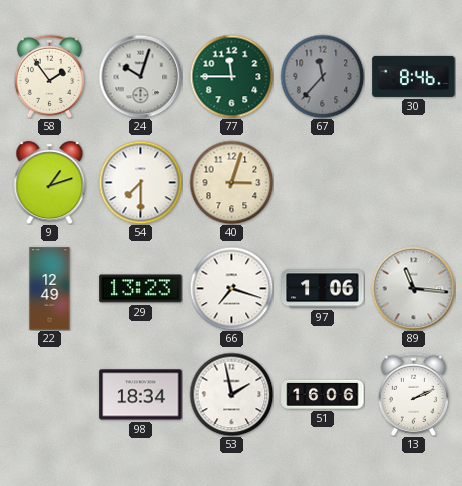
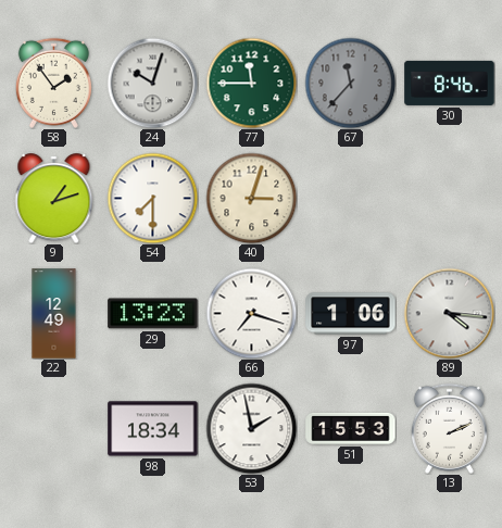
89: 11:16 -> 4:16
51: 16:06 -> 15:53
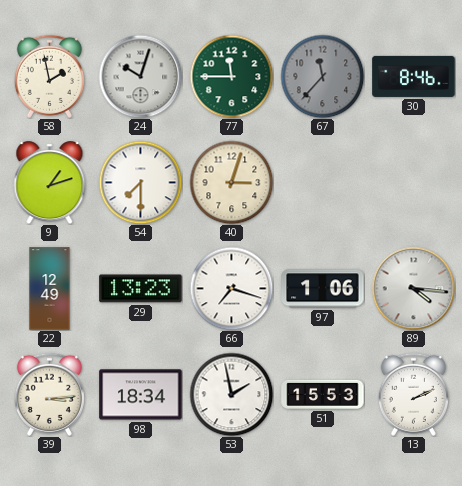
58: 1:54 -> 1:58
39: none -> 3:14
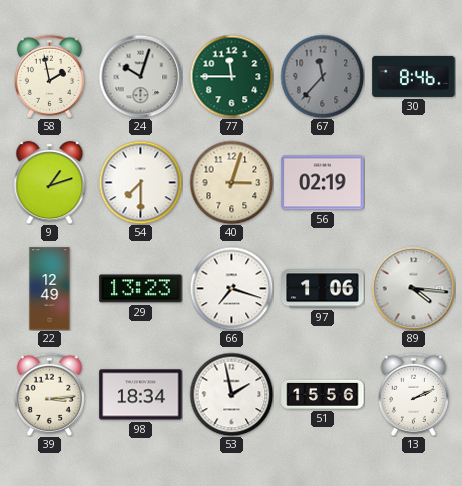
56: none -> 02:19
51: 15:53 -> 15:56
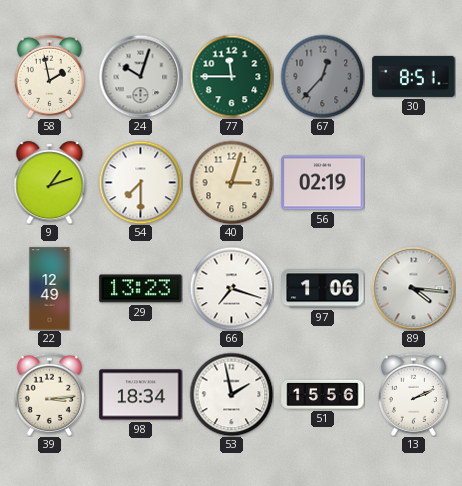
67: 11:37 -> 12:37
30: 8:46 -> 8:51
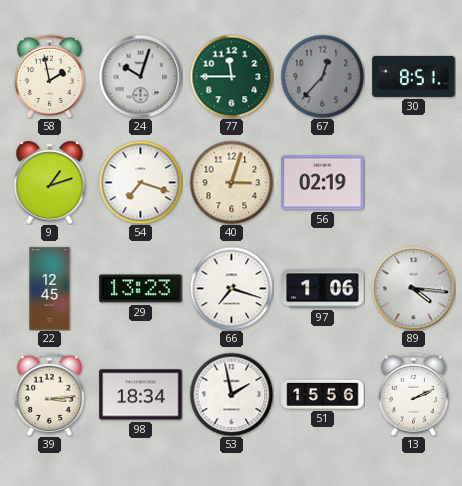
54: 7:30 -> 7:18
22: 12:49 -> 12:45
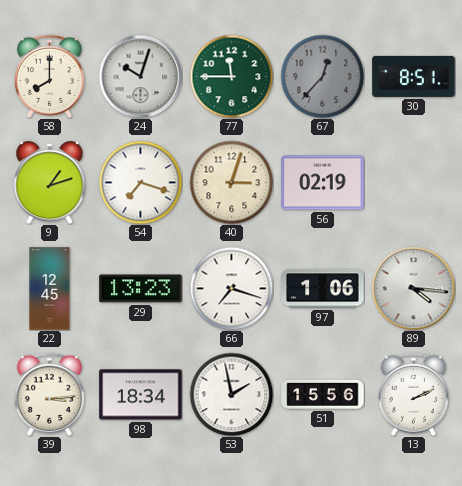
58: 1:58 -> 8:00
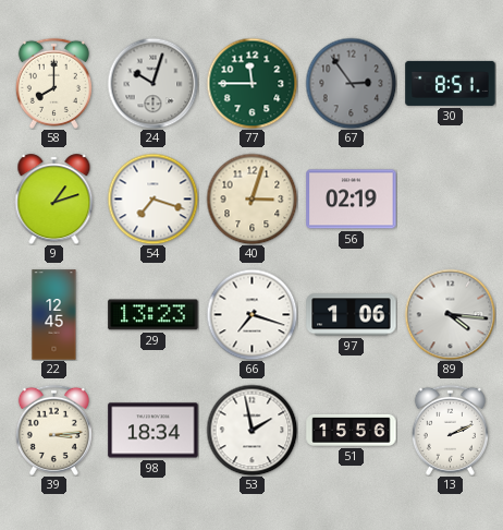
67: 12:37 -> 2:54
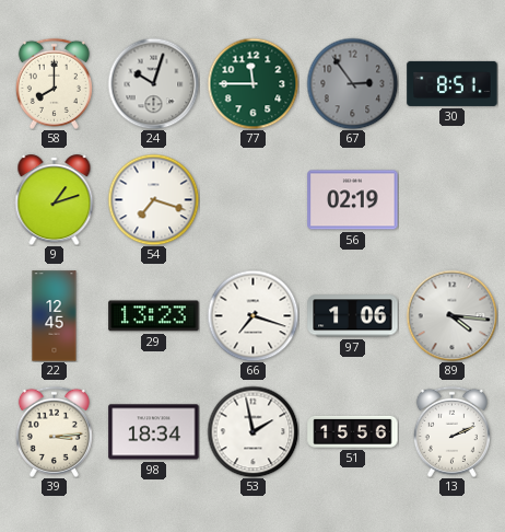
40: 3:03 -> none
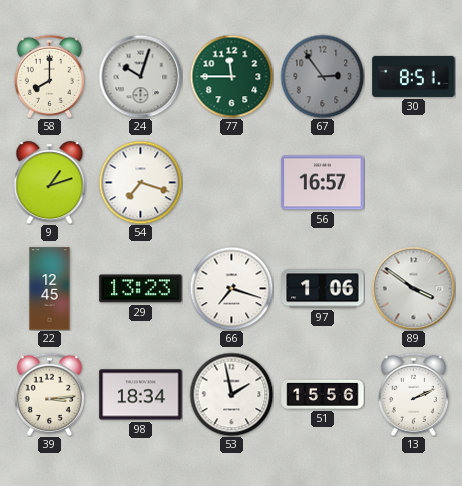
56: 02:19 -> 16:57
89: 4:16 -> 3:51
